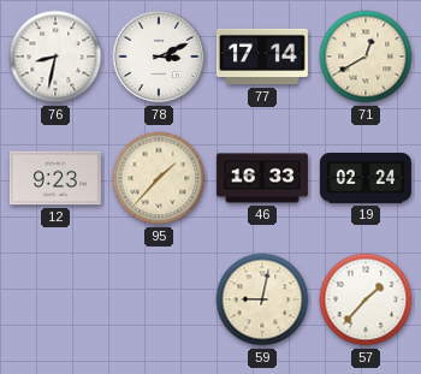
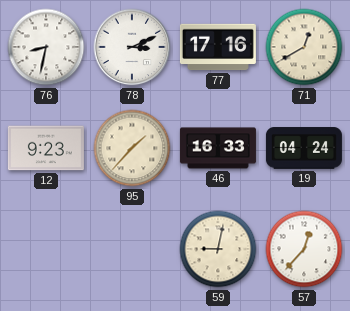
77: 17:14 -> 17:16
19: 02:24 -> 04:24
57: 1:37 -> 12:37
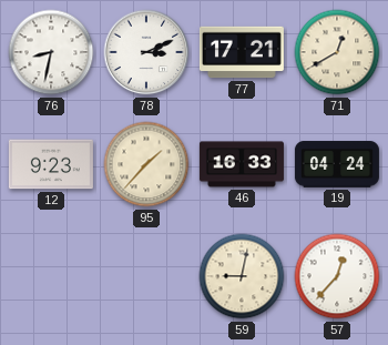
77: 17:16 -> 17:21
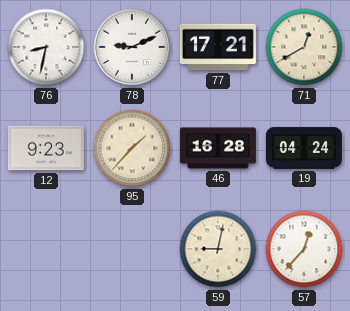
78: 3:11 -> 9:11
46: 16:33 -> 16:28
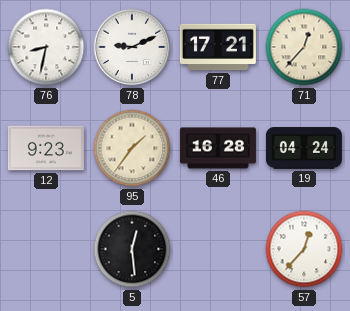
71: 12:40 -> 12:37
95: 1:37 -> 1:36
5: none -> 12:29
59: 9:02 -> none
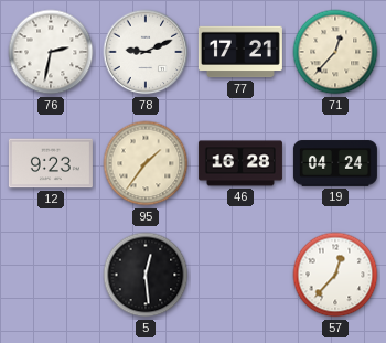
76: 8:32 -> 2:32
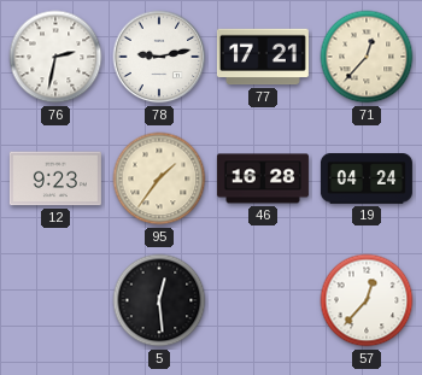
78: 9:11 -> 9:13
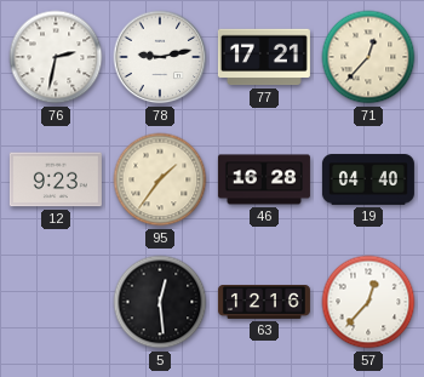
19: 04:24 -> 04:40
63: none -> 12:16
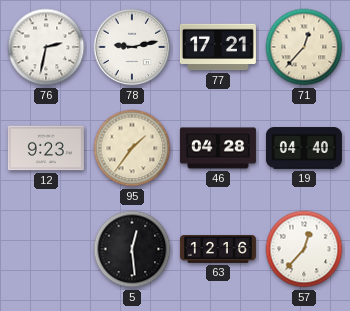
46: 16:28 -> 04:28
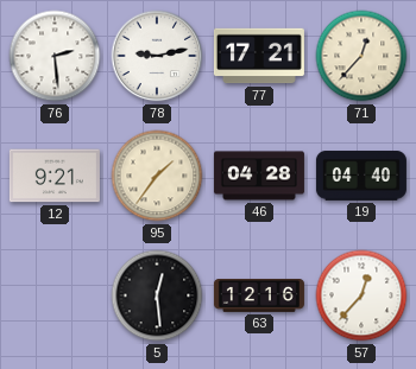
76: 2:32 -> 2:29
12: 9:23 -> 9:21
